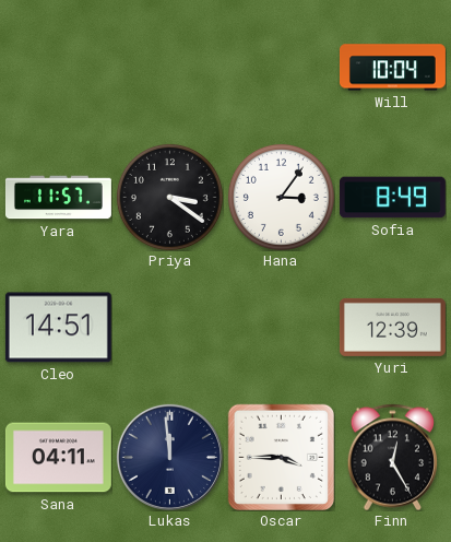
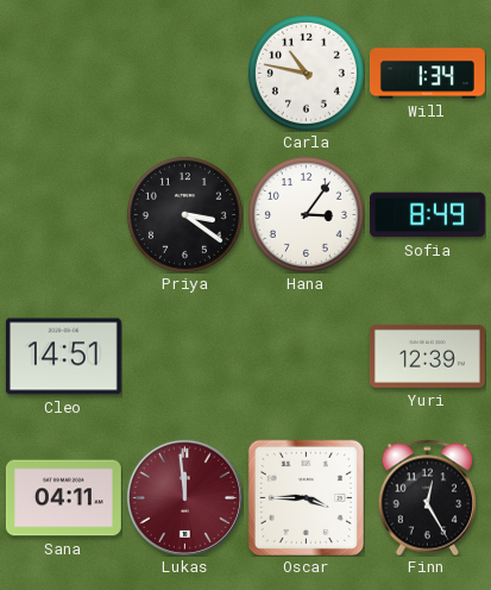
Carla: none -> 10:47
Will: 10:04 -> 1:34
Yara: 11:57 -> none
Lukas dial: navy -> burgundy
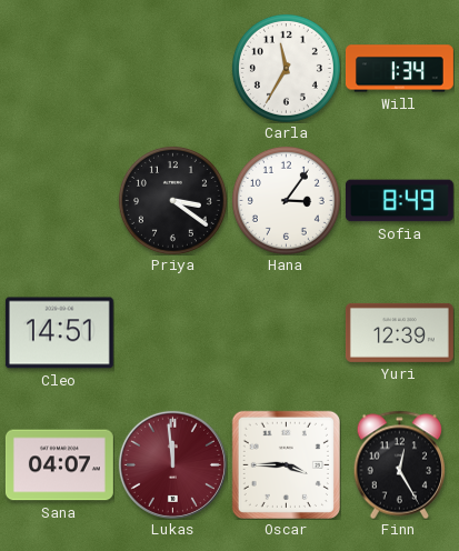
Carla: 10:47 -> 11:35
Sana: 04:11 -> 04:07
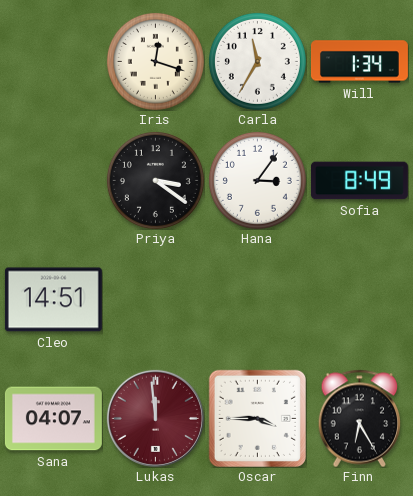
Iris: none -> 12:18
Yuri: 12:39 -> none
Finn: 12:25 -> 6:25
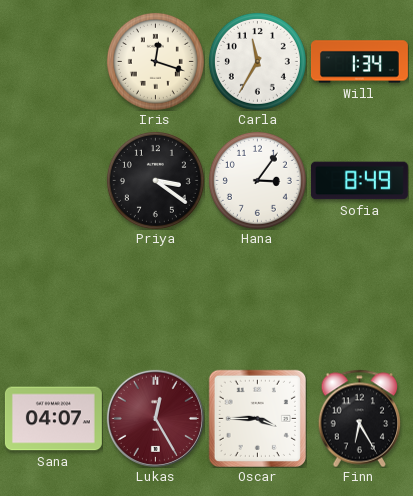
Cleo: 14:51 -> none
Lukas: 11:59 -> 12:25
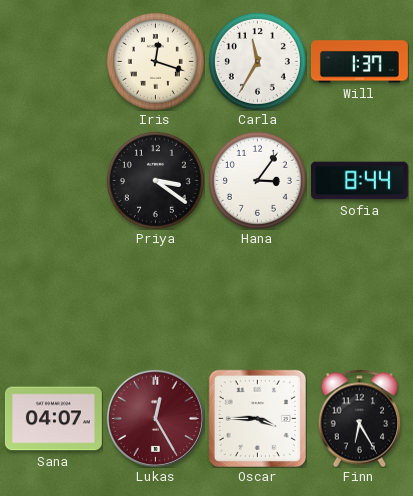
Will: 1:34 -> 1:37
Sofia: 8:49 -> 8:44
